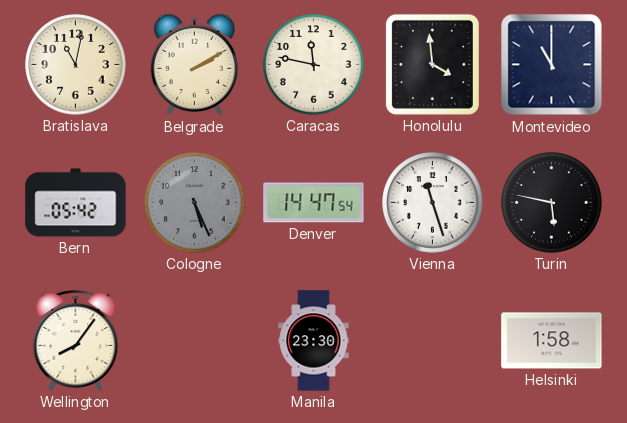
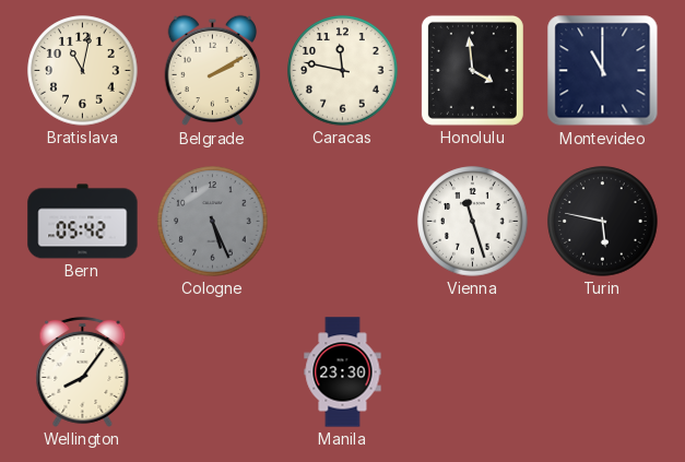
Denver: 14:47 -> none
Helsinki: 1:58 -> none
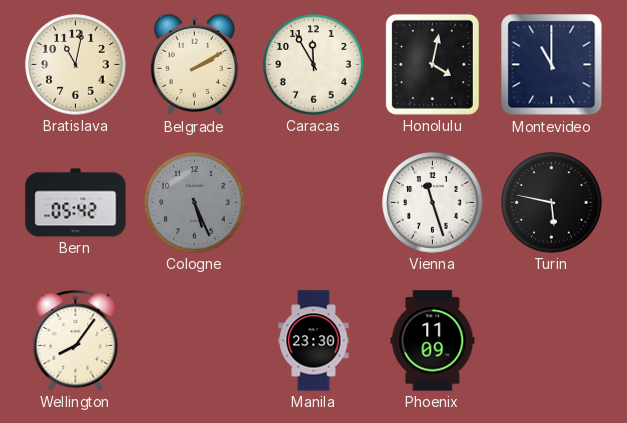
Caracas: 11:47 -> 11:55
Honolulu: 3:59 -> 4:02
Phoenix: none -> 11:09
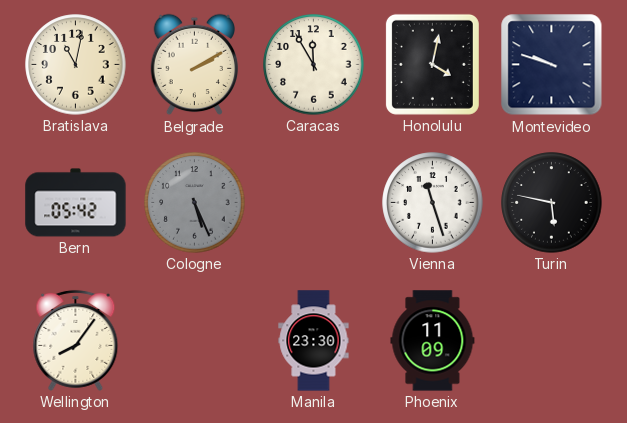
Montevideo: 11:00 -> 9:48
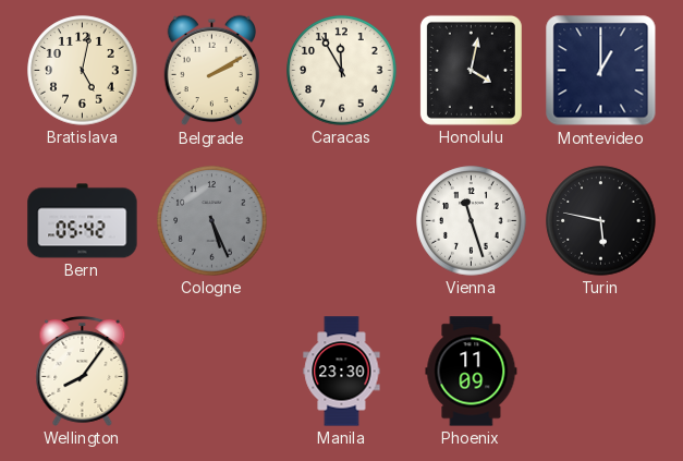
Bratislava: 11:02 -> 5:02
Montevideo: 9:48 -> 1:00
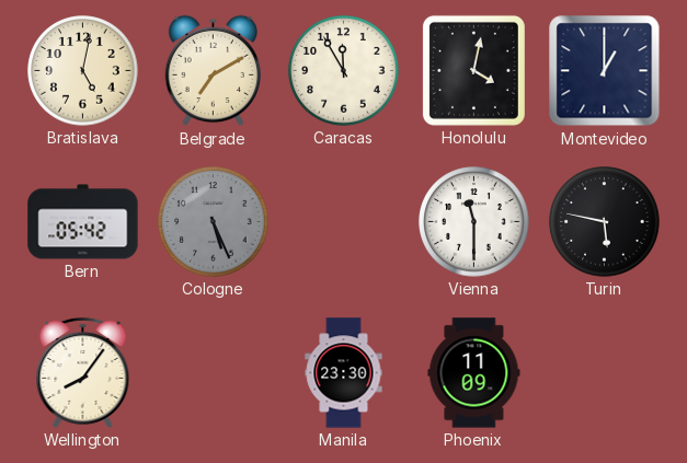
Belgrade: 2:10 -> 7:10
Vienna: 11:27 -> 11:30
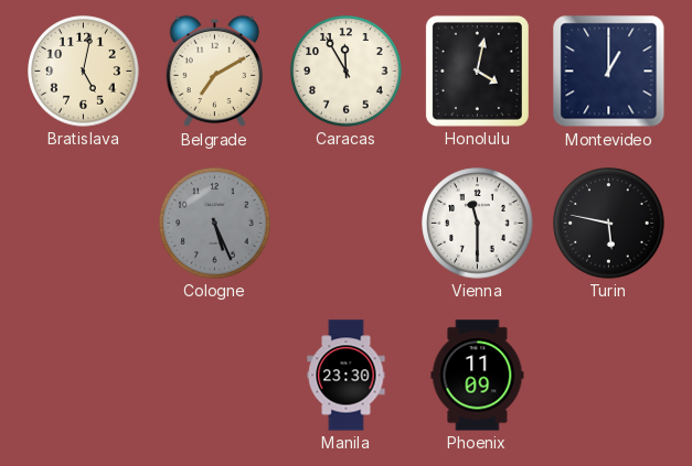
Bern: 05:42 -> none
Wellington: 8:06 -> none
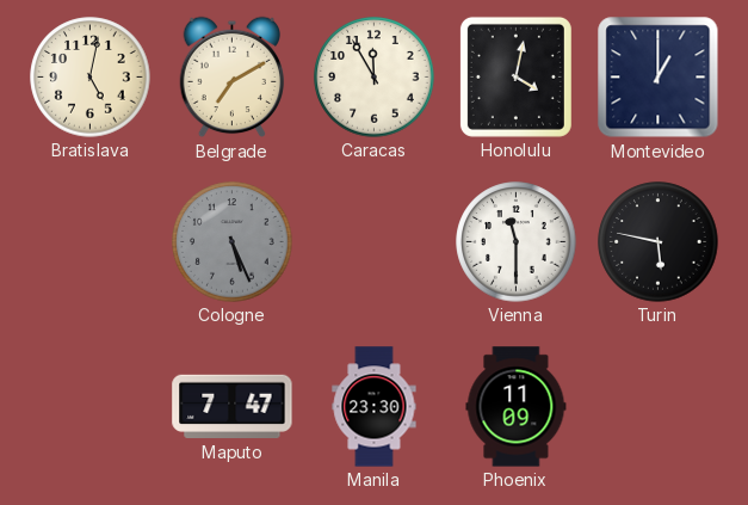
Maputo: none -> 7:47
